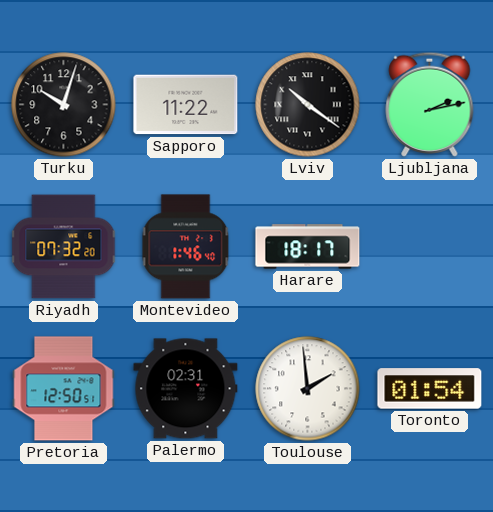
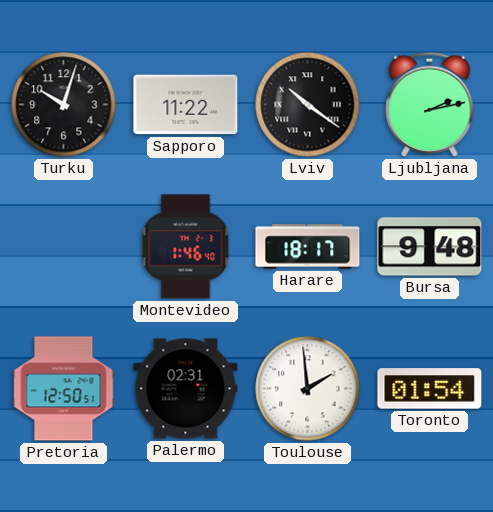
Riyadh: 07:32 -> none
Bursa: none -> 9:48
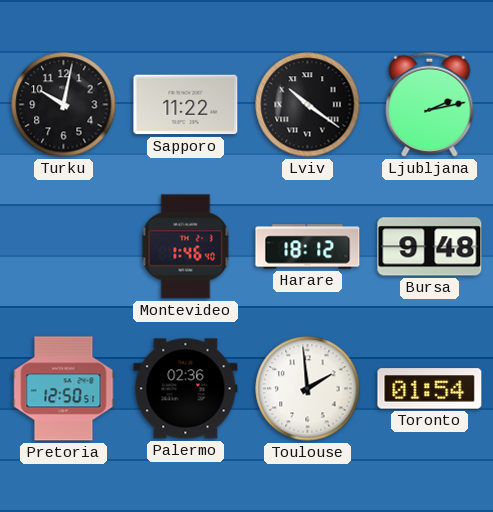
Turku: 10:03 -> 10:02
Harare: 18:17 -> 18:12
Palermo: 02:31 -> 02:36
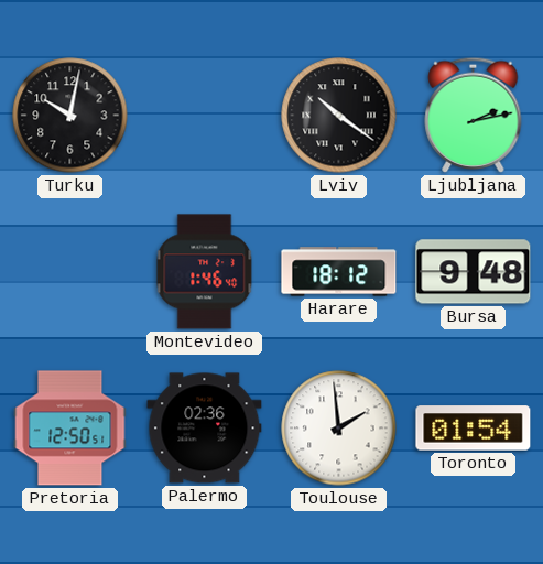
Sapporo: 11:22 -> none
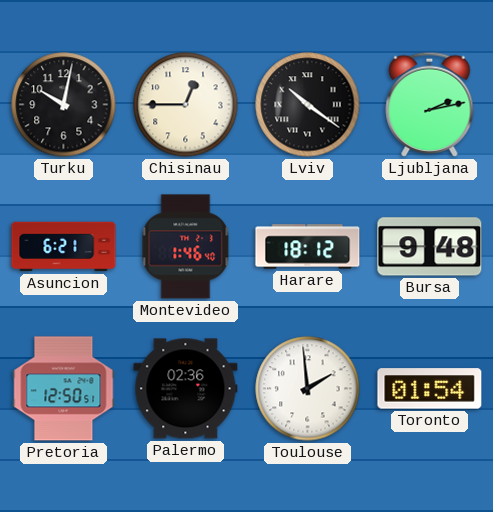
Chisinau: none -> 12:45
Asuncion: none -> 6:21
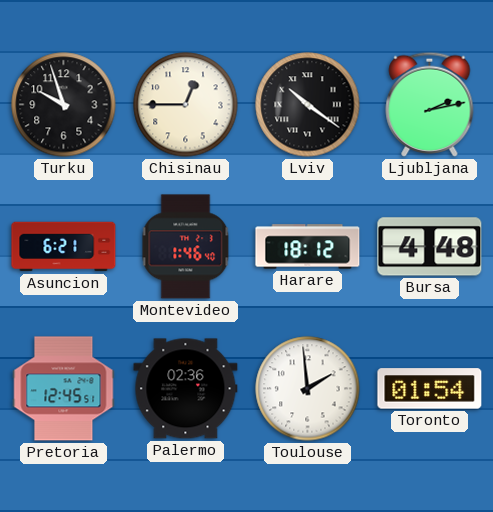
Turku: 10:02 -> 9:57
Bursa: 9:48 -> 4:48
Pretoria: 12:50 -> 12:45
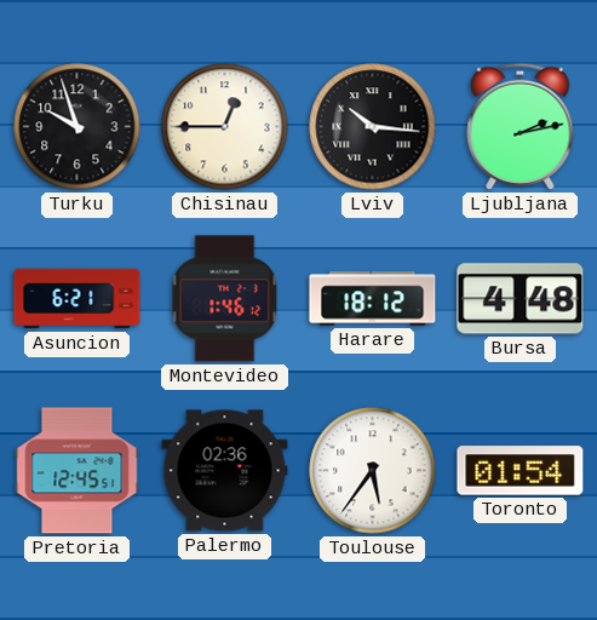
Lviv: 10:21 -> 10:16
Montevideo: 1:46:40 -> 1:46:12
Toulouse: 1:59 -> 5:36
